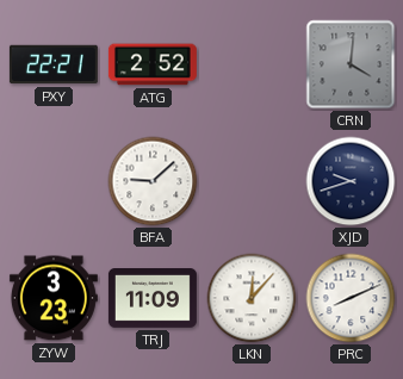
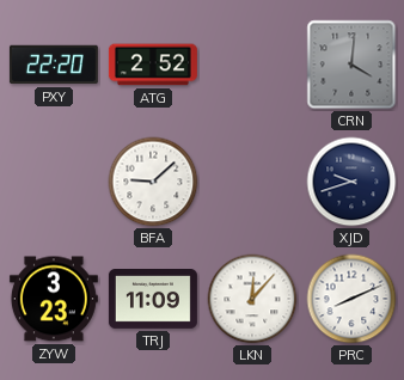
PXY: 22:21 -> 22:20
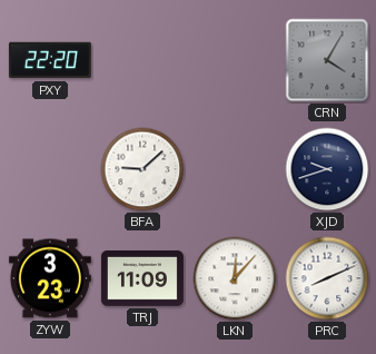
ATG: 2:52 -> none
CRN: 4:01 -> 4:05
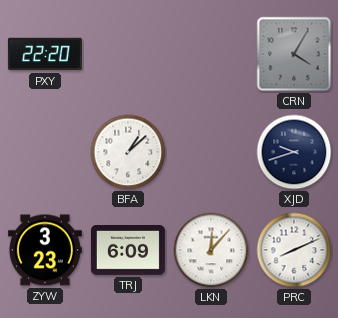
BFA: 9:08 -> 1:08
TRJ: 11:09 -> 6:09
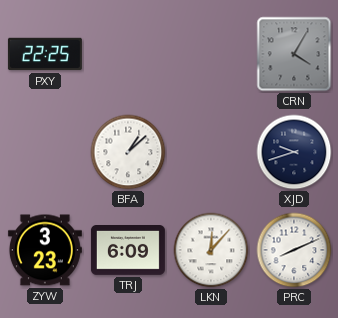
PXY: 22:20 -> 22:25
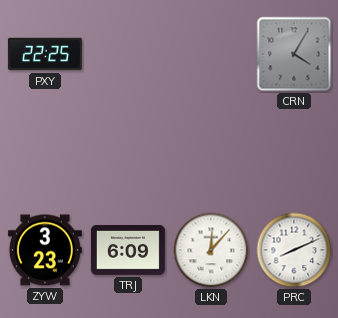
BFA: 1:08 -> none
XJD: 9:42 -> none
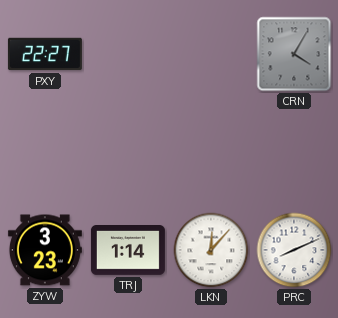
PXY: 22:25 -> 22:27
TRJ: 6:09 -> 1:14
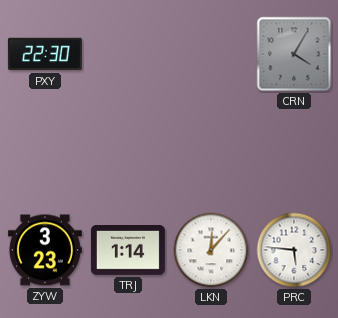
PXY: 22:27 -> 22:30
PRC: 8:11 -> 5:46
